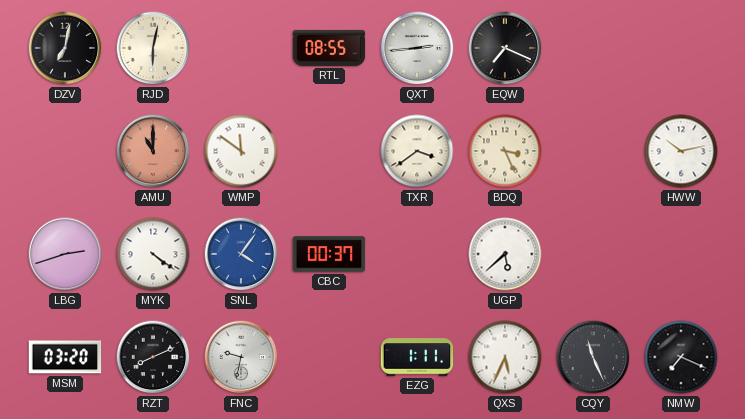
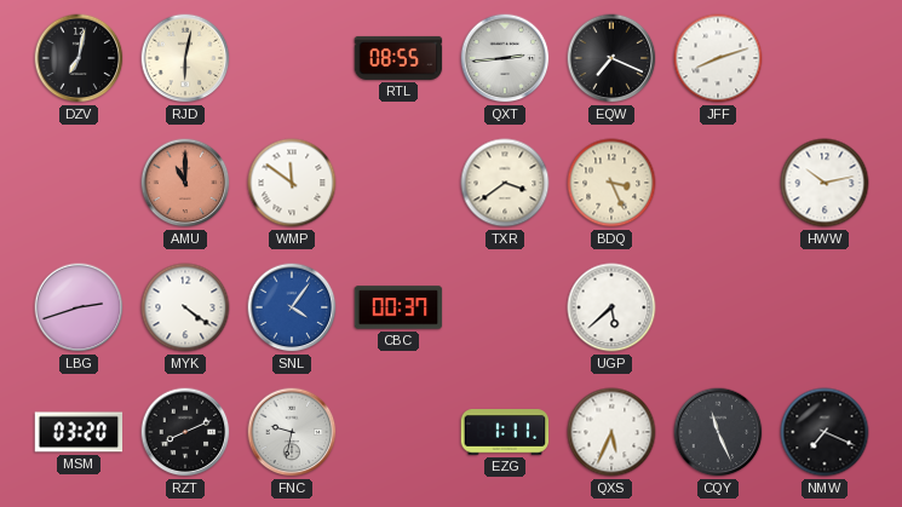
JFF: none -> 8:12
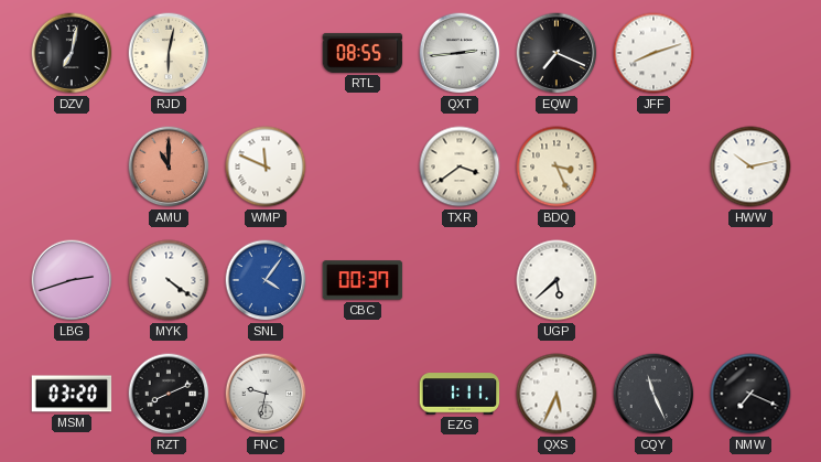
WMP: 11:51 -> 11:49
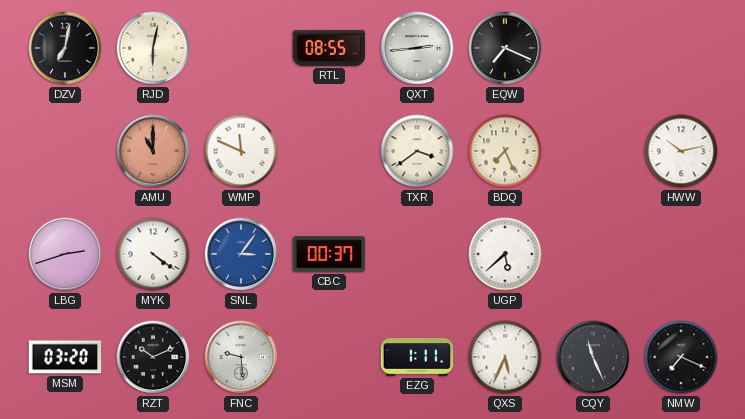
JFF: 8:12 -> none
BDQ: 3:26 -> 7:26
SNL: 4:06 -> 3:06
RZT: 8:11 -> 10:11
FNC: 9:32 -> 9:29
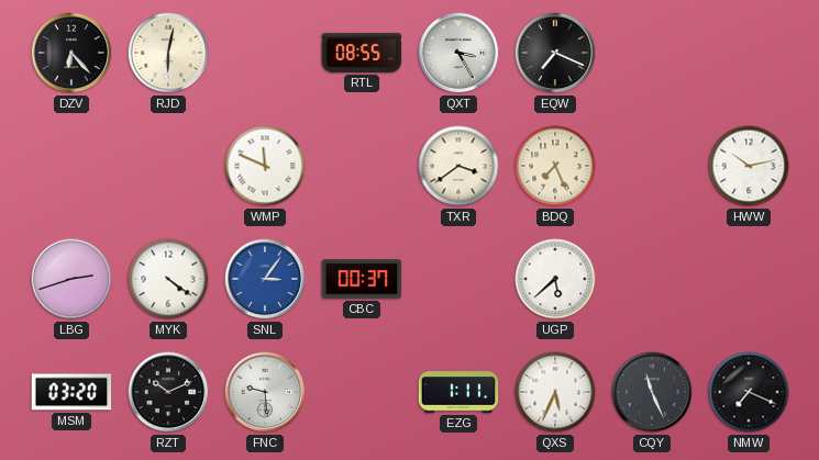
DZV: 7:02 -> 6:23
QXT: 2:44 -> 3:25
AMU: 11:00 -> none
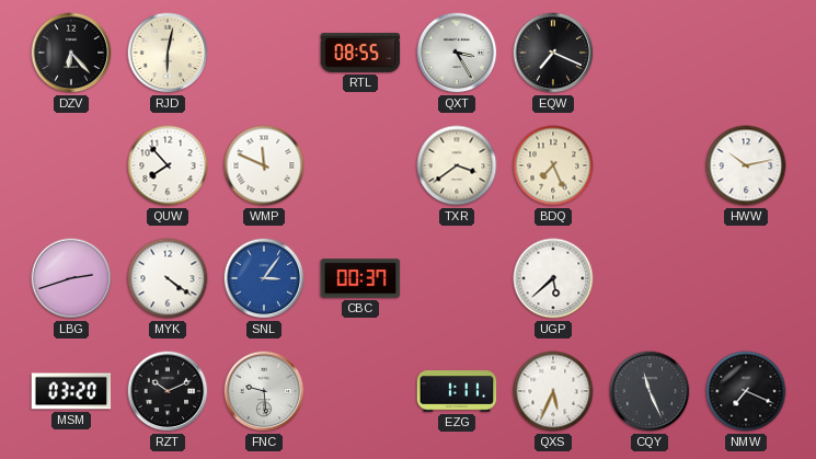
QUW: none -> 7:53
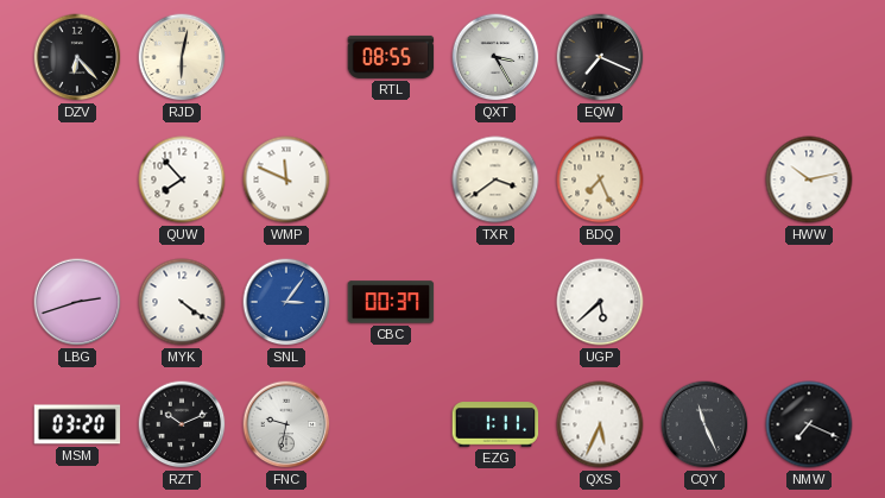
FNC: 9:29 -> 9:32
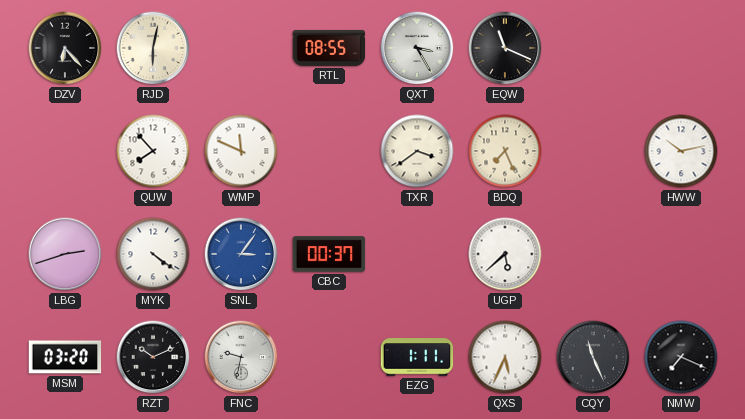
EQW: 7:19 -> 11:19
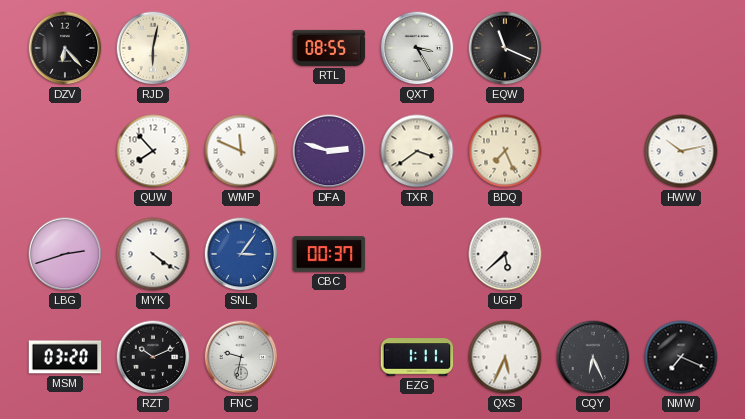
DFA: none -> 2:48
CQY: 11:26 -> 6:26
